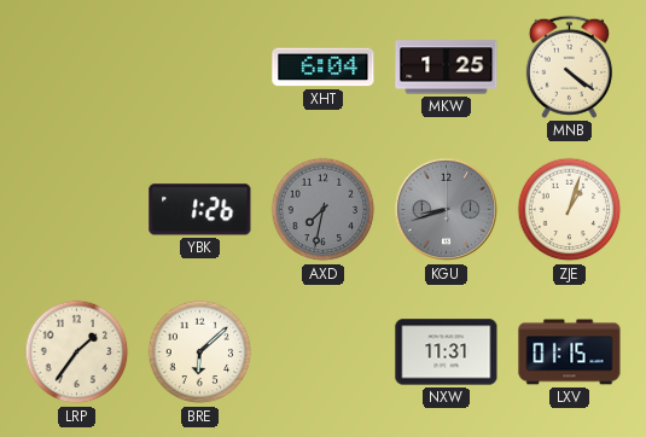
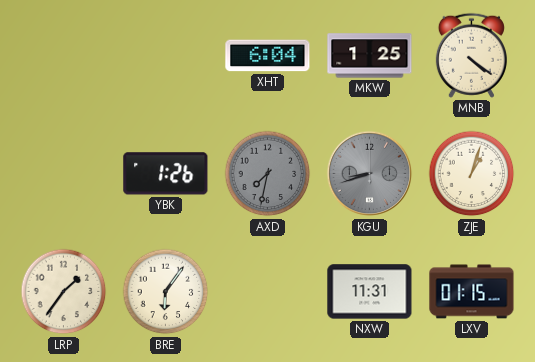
BRE: 6:08 -> 6:06
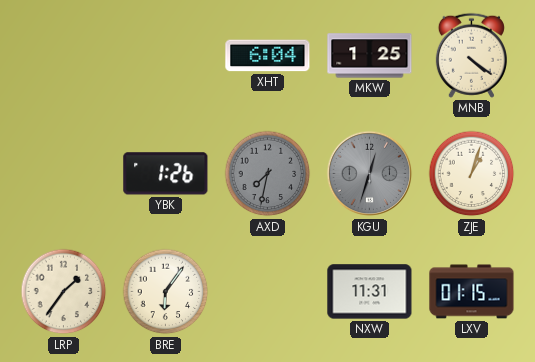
KGU: 8:42 -> 12:33
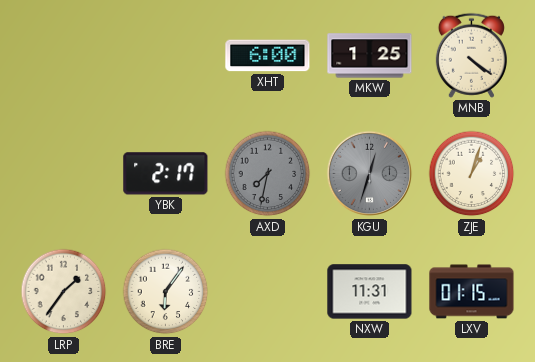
XHT: 6:04 -> 6:00
YBK: 1:26 -> 2:17
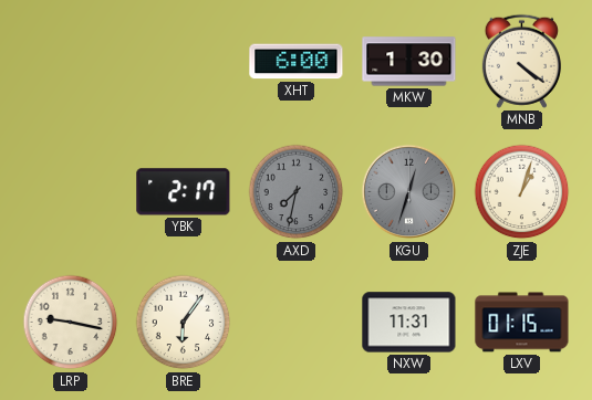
MKW: 1:25 -> 1:30
LRP: 1:36 -> 9:17
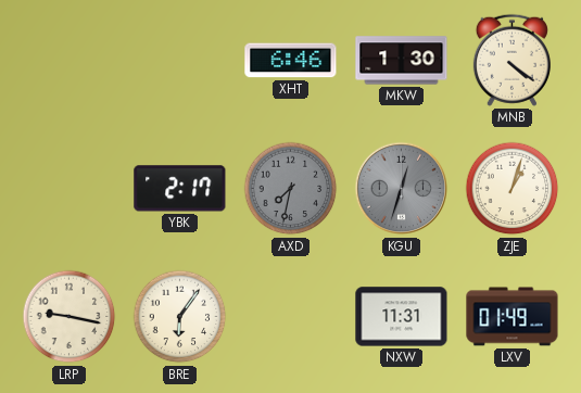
XHT: 6:00 -> 6:46
LXV: 01:15 -> 01:49
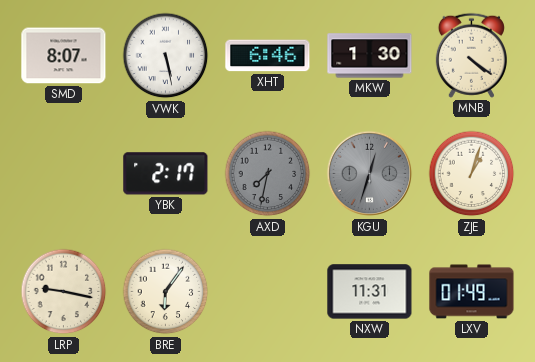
SMD: none -> 8:07
VWK: none -> 5:28
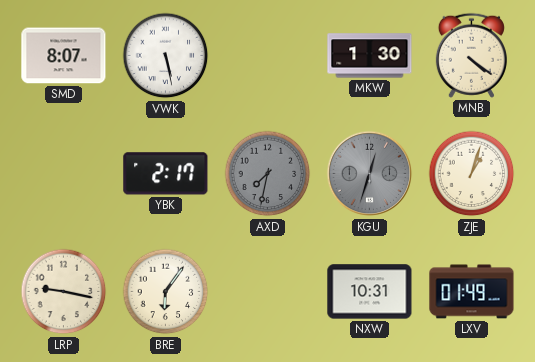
XHT: 6:46 -> none
NXW: 11:31 -> 10:31
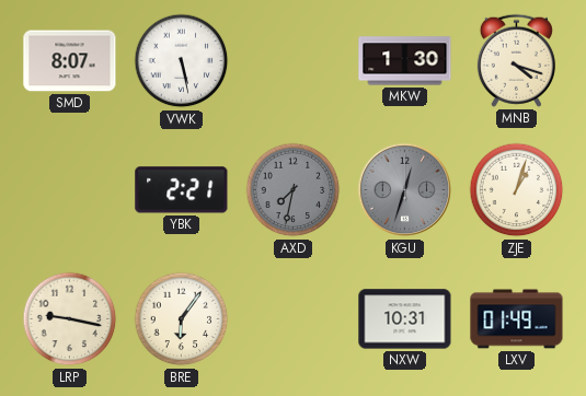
MNB: 4:21 -> 4:18
YBK: 2:17 -> 2:21
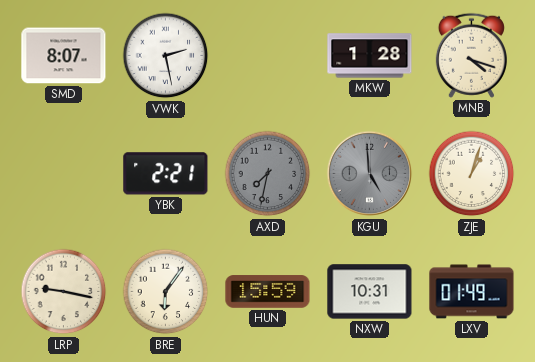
VWK: 5:28 -> 2:28
MKW: 1:30 -> 1:28
KGU: 12:33 -> 4:59
HUN: none -> 15:59
